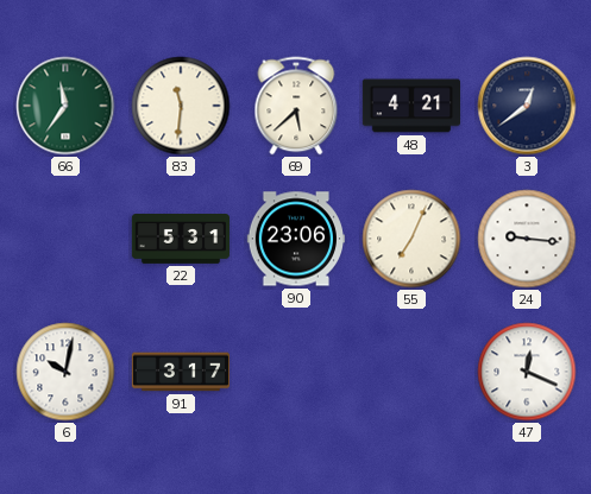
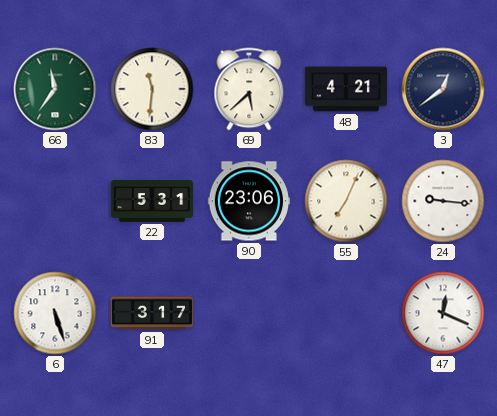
6: 10:02 -> 5:27
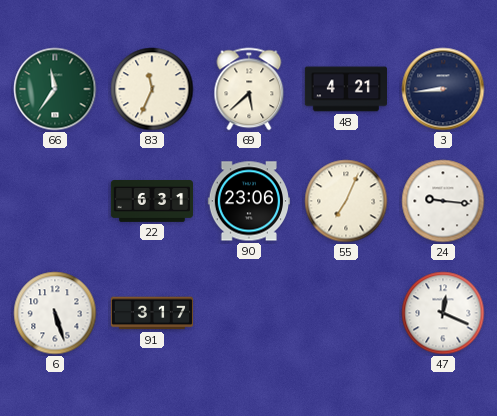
83: 11:31 -> 11:34
3: 12:39 -> 8:44
22: 5:31 -> 6:31
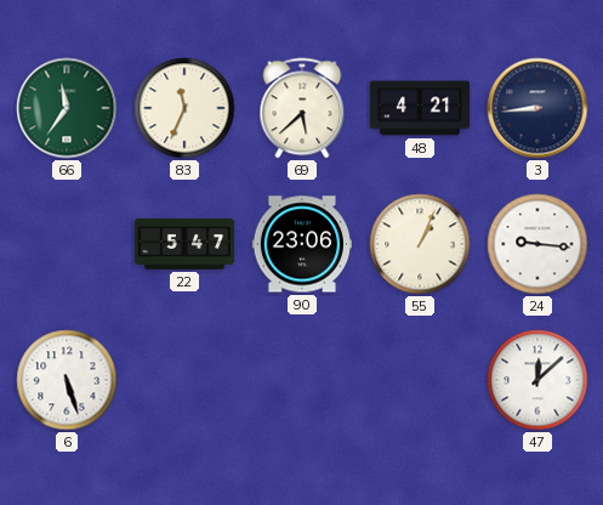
22: 6:31 -> 5:47
55: 7:04 -> 1:04
91: 3:17 -> none
47: 12:19 -> 12:08
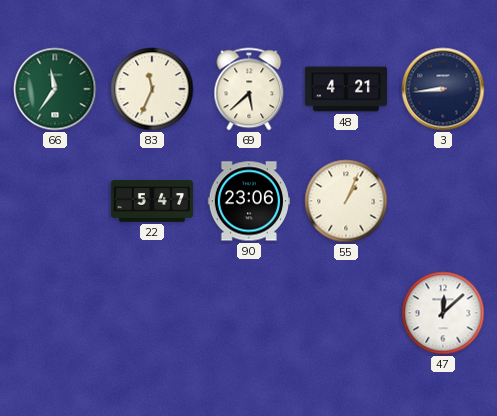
24: 9:16 -> none
6: 5:27 -> none
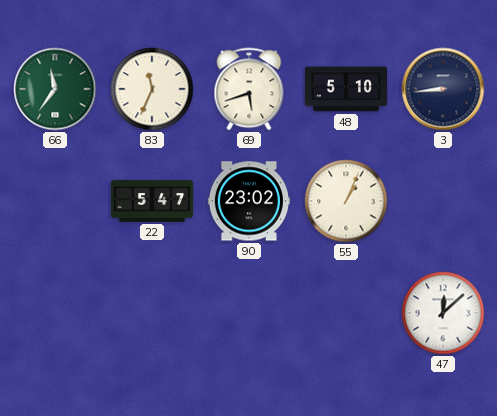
69: 5:38 -> 5:42
48: 4:21 -> 5:10
90: 23:06 -> 23:02
